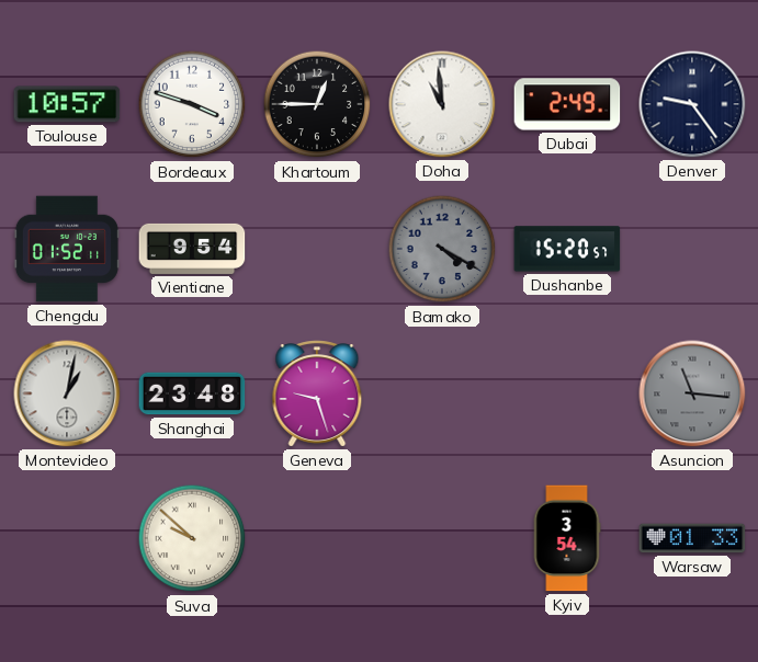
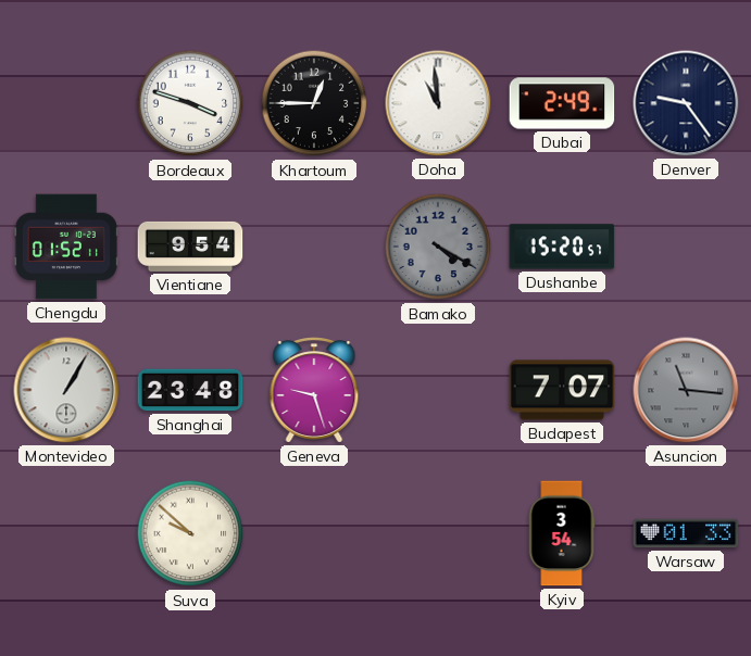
Toulouse: 10:57 -> none
Montevideo: 1:02 -> 1:05
Budapest: none -> 7:07
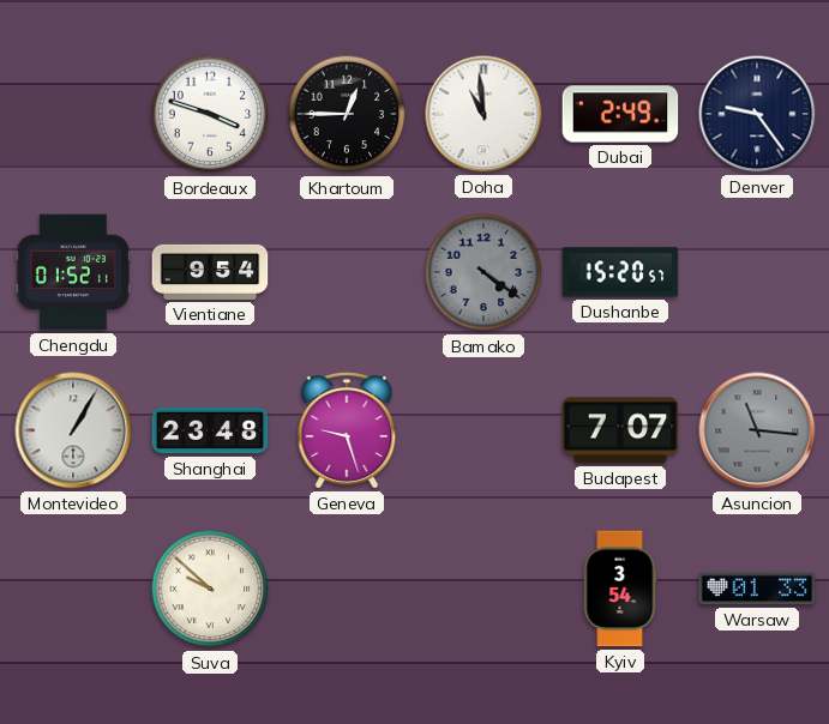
Bamako: 4:20 -> 4:21
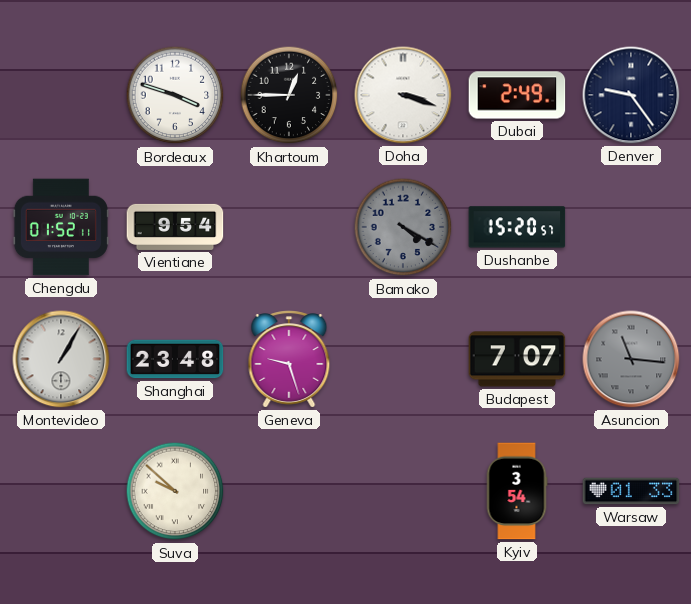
Doha: 10:59 -> 3:18
Bamako: 4:21 -> 4:20
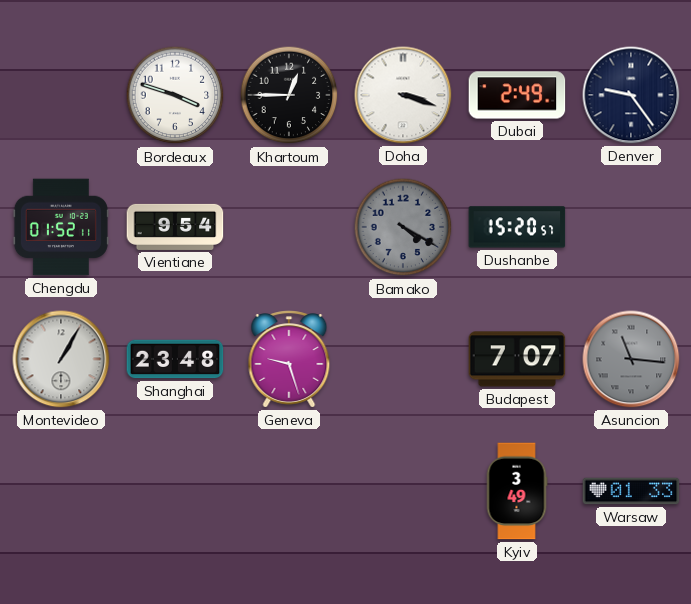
Suva: 9:52 -> none
Kyiv: 3:54 -> 3:49
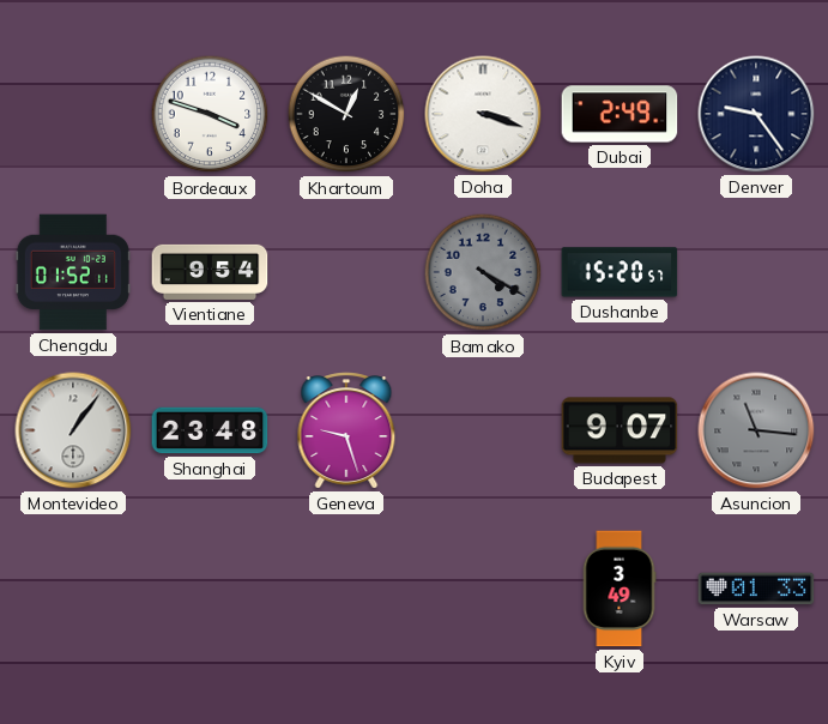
Khartoum: 12:45 -> 12:50
Montevideo: 1:05 -> 1:06
Budapest: 7:07 -> 9:07
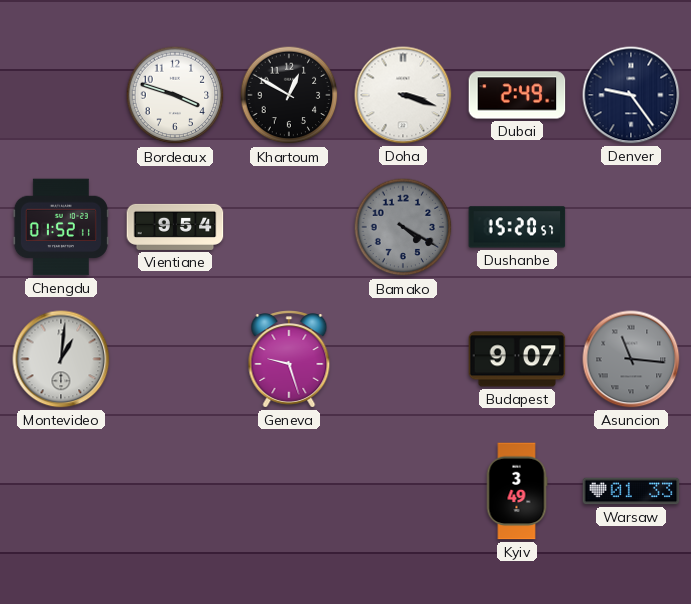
Montevideo: 1:06 -> 1:01
Shanghai: 23:48 -> none
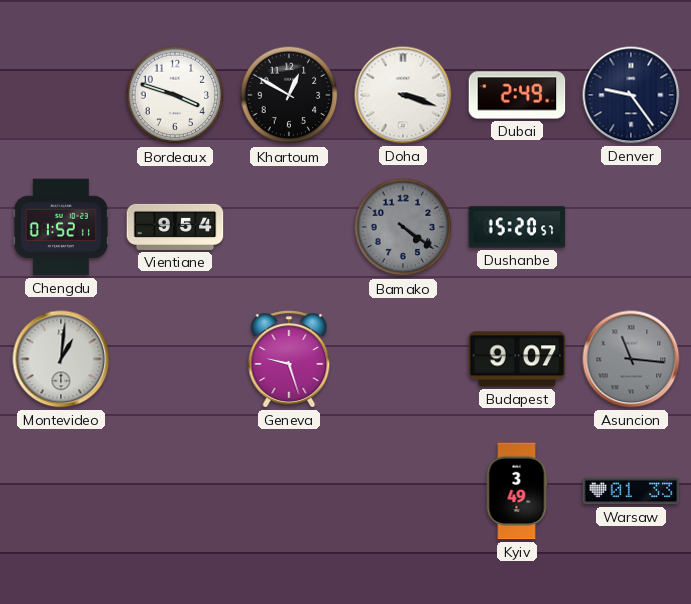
Bamako: 4:20 -> 4:21
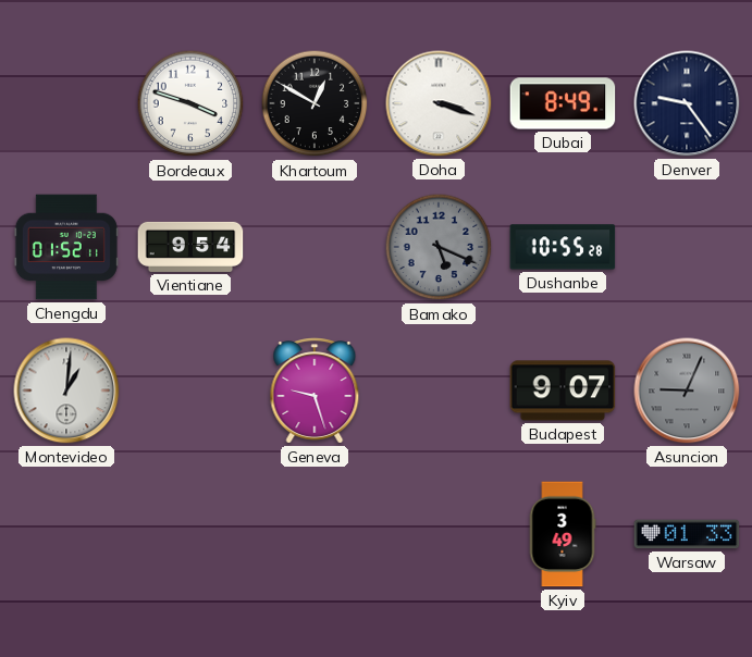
Dubai: 2:49 -> 8:49
Bamako: 4:21 -> 5:19
Dushanbe: 15:20 -> 10:55
Asuncion: 11:16 -> 9:04
